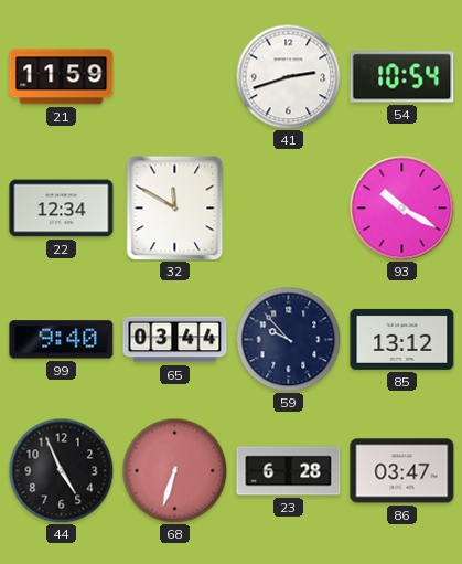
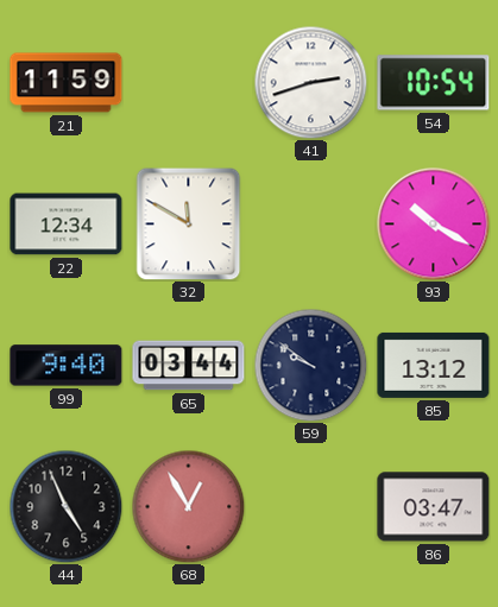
59: 9:53 -> 9:51
68: 6:33 -> 12:55
23: 6:28 -> none
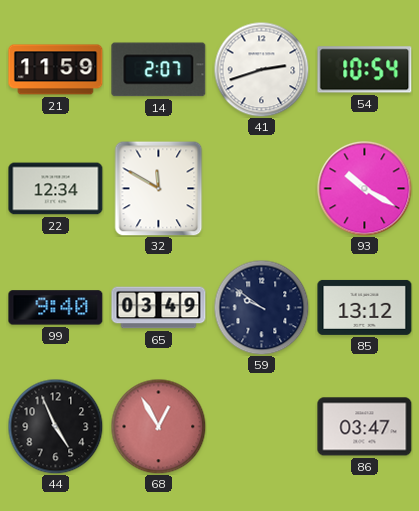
14: none -> 2:07
65: 03:44 -> 03:49
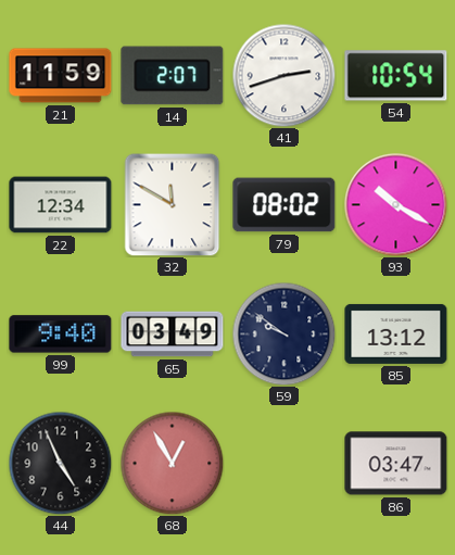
79: none -> 08:02
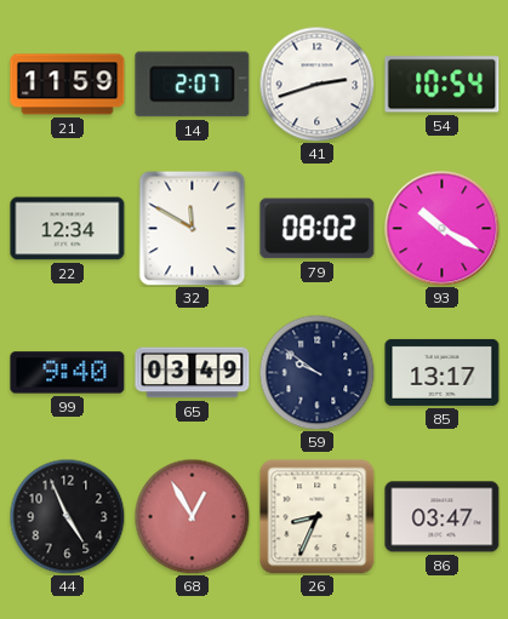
85: 13:12 -> 13:17
26: none -> 8:34
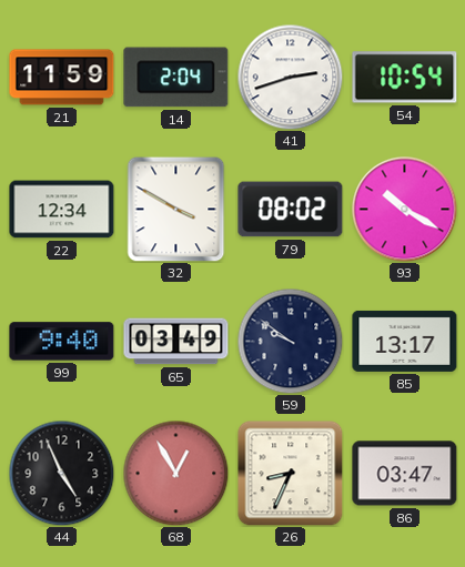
14: 2:07 -> 2:04
32: 11:50 -> 3:50
